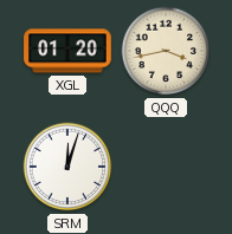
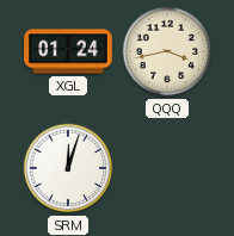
XGL: 01:20 -> 01:24
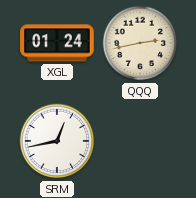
QQQ: 3:43 -> 2:43
SRM: 12:03 -> 12:43
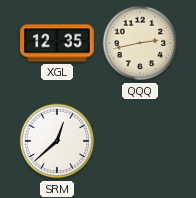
XGL: 01:24 -> 12:35
SRM: 12:43 -> 12:38
